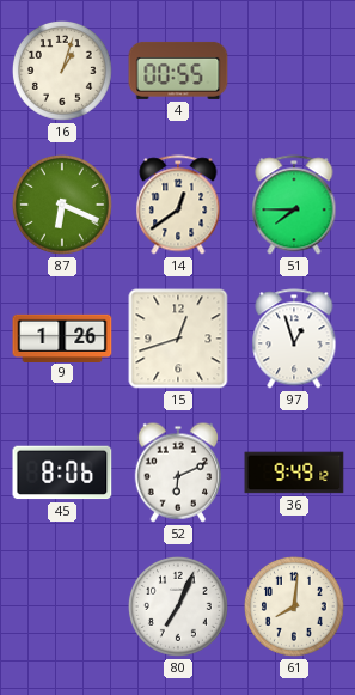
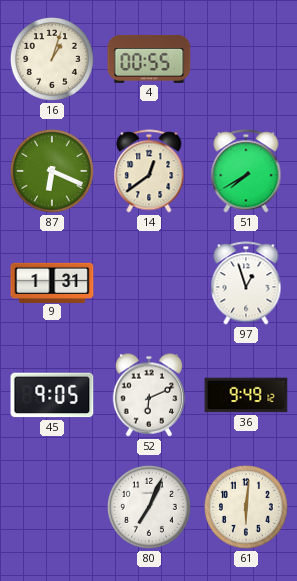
51: 7:45 -> 7:40
9: 1:26 -> 1:31
15: 12:42 -> none
45: 8:06 -> 9:05
61: 8:01 -> 6:01
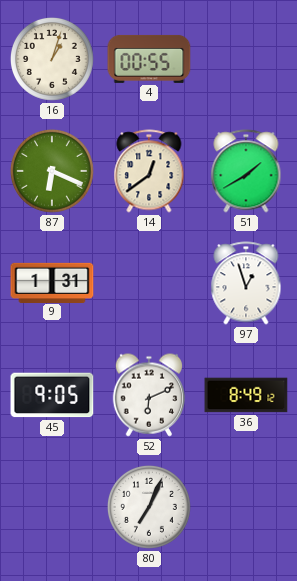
51: 7:40 -> 1:40
36: 9:49 -> 8:49
61: 6:01 -> none
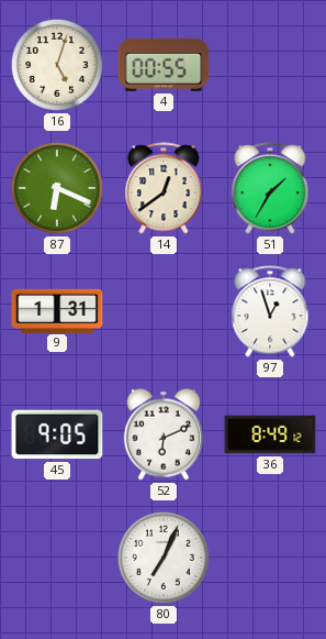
16: 1:03 -> 5:03
51: 1:40 -> 1:35
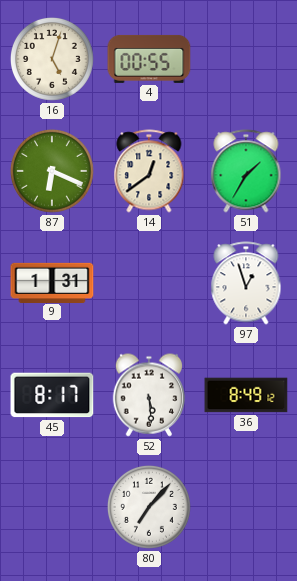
45: 9:05 -> 8:17
52: 6:11 -> 5:29
80: 7:04 -> 7:07
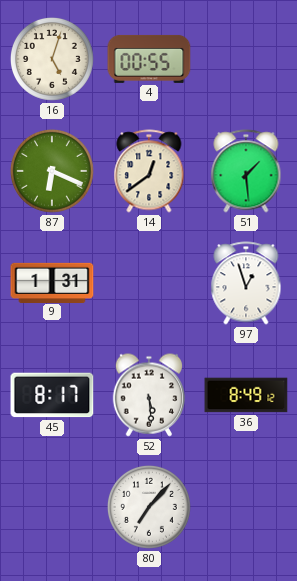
51: 1:35 -> 1:29
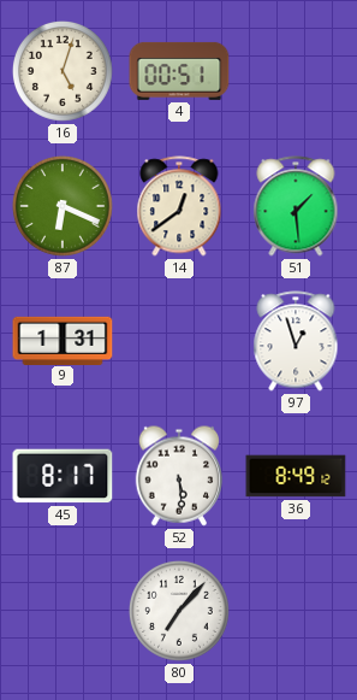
4: 00:55 -> 00:51
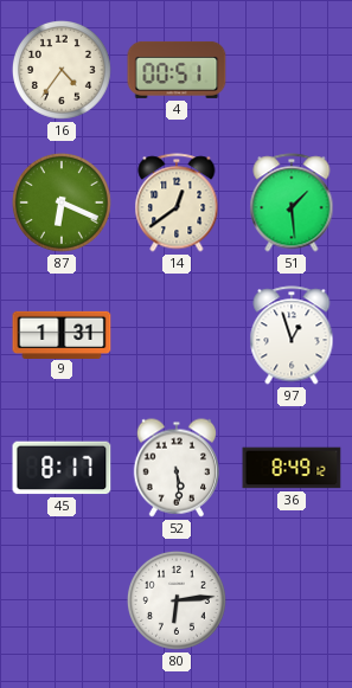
16: 5:03 -> 4:36
80: 7:07 -> 6:14
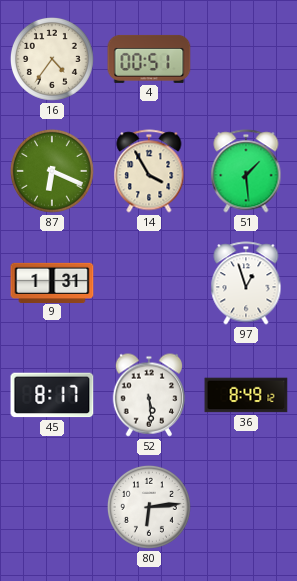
14: 12:39 -> 3:55
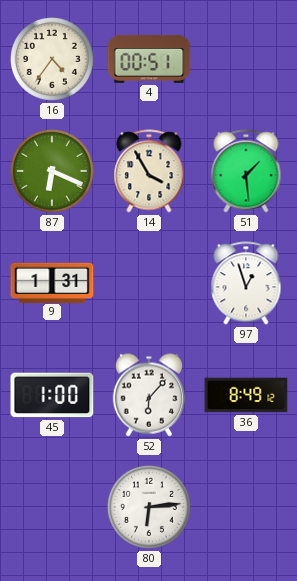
45: 8:17 -> 1:00
52: 5:29 -> 6:07
